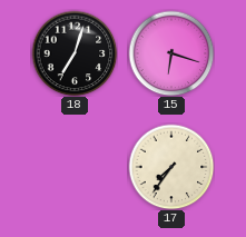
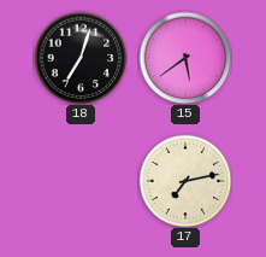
15: 6:18 -> 5:39
17: 7:36 -> 7:13
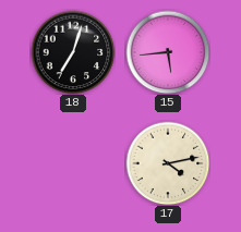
15: 5:39 -> 5:44
17: 7:13 -> 4:13
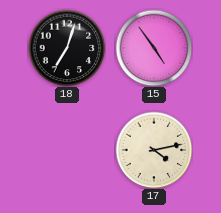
15: 5:44 -> 4:54
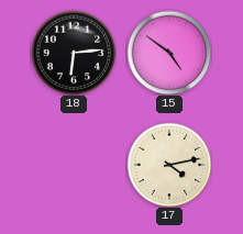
18: 7:03 -> 6:14
15: 4:54 -> 4:51
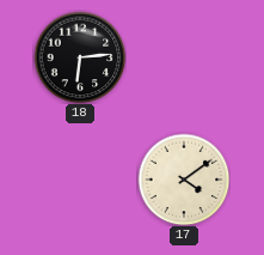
15: 4:51 -> none
17: 4:13 -> 4:09
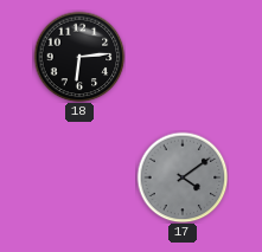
17 dial: cream -> grey
